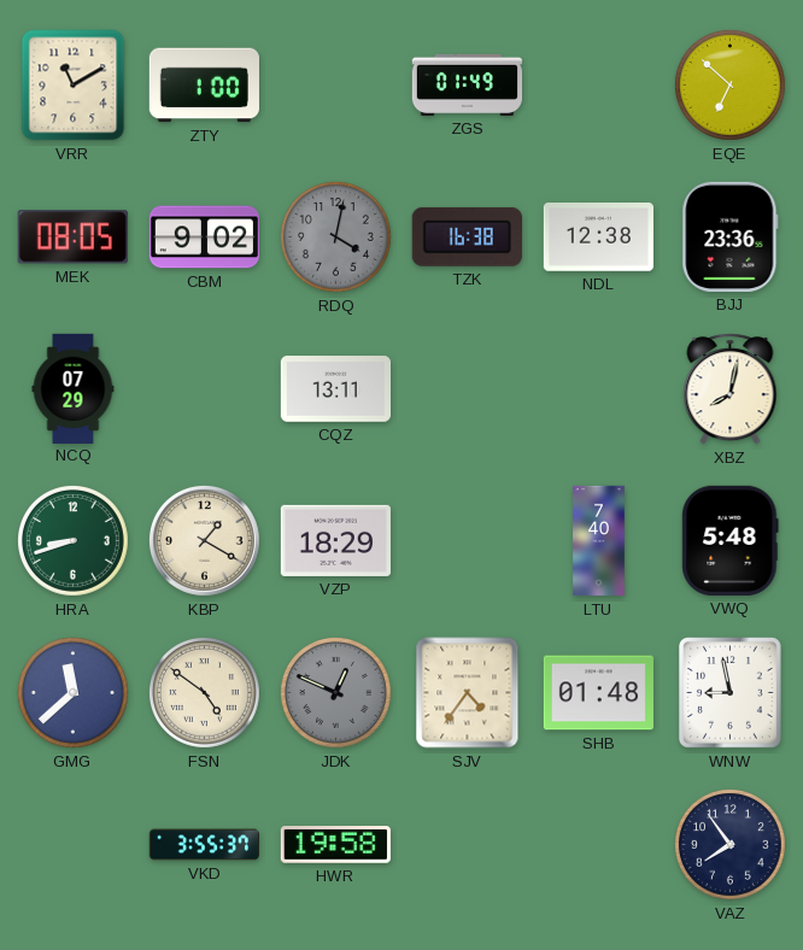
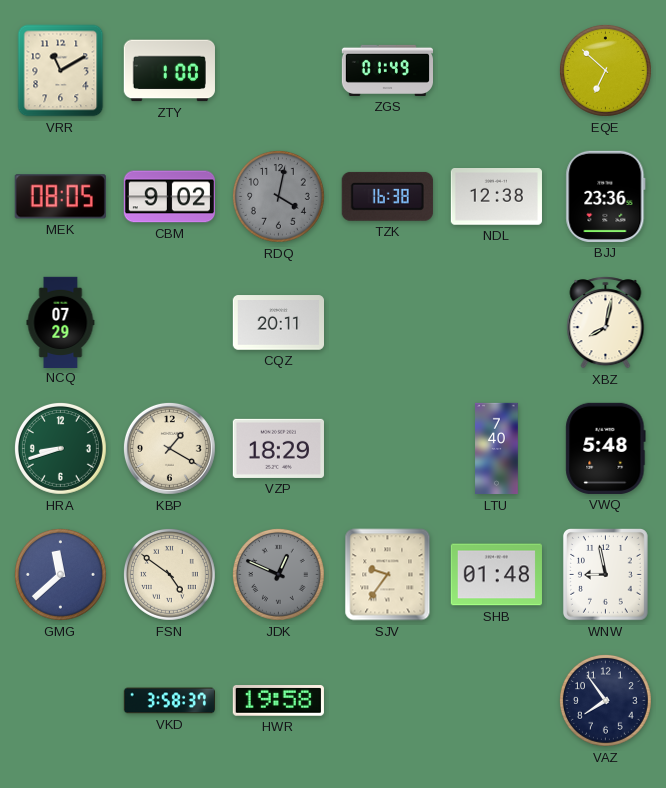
CQZ: 13:11 -> 20:11
SJV: 4:36 -> 9:36
VKD: 3:55 -> 3:58
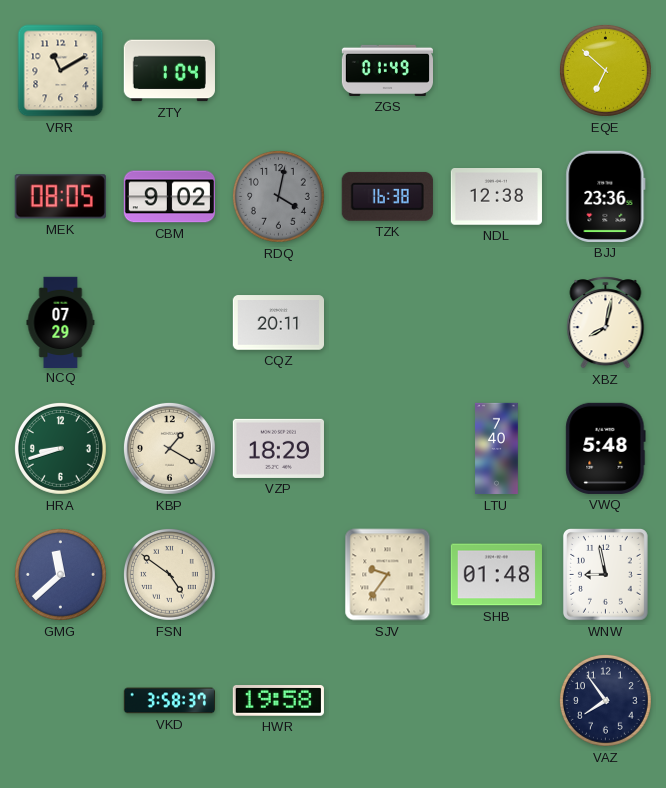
ZTY: 1:00 -> 1:04
JDK: 12:49 -> none
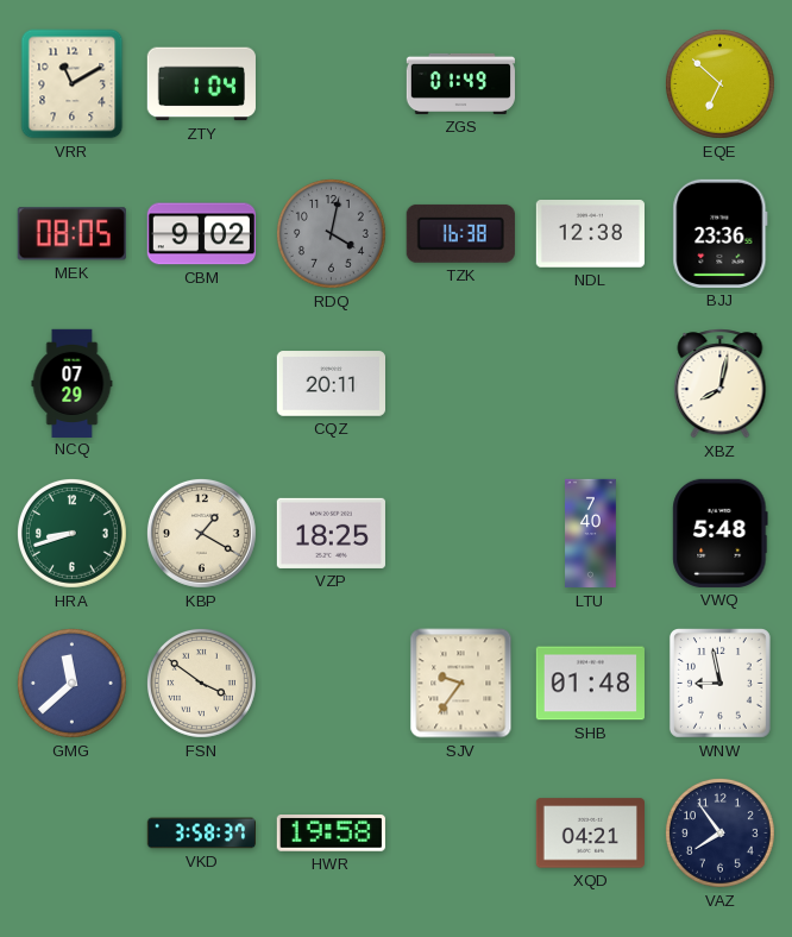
VZP: 18:29 -> 18:25
FSN: 4:51 -> 3:51
XQD: none -> 04:21
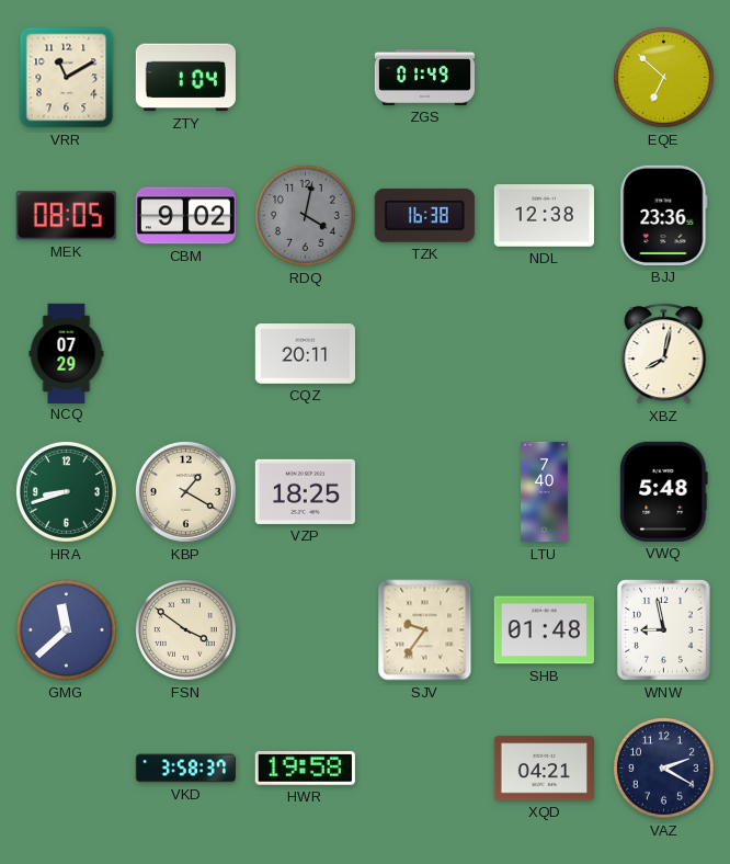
VAZ: 7:54 -> 2:20
